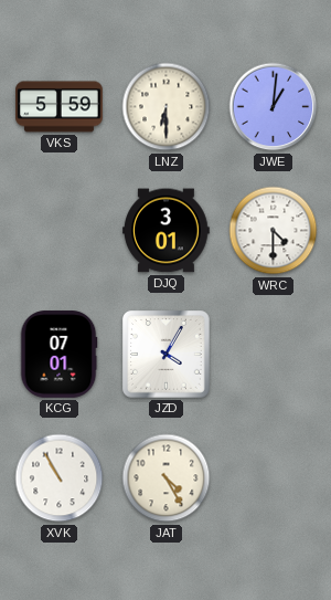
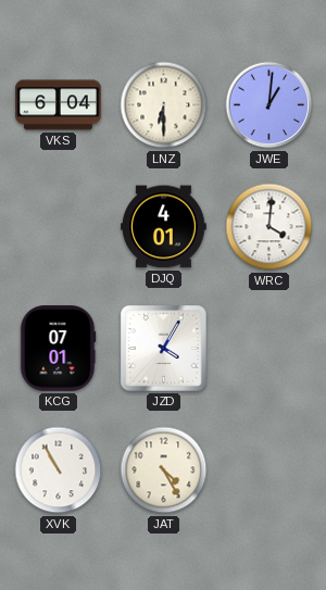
VKS: 5:59 -> 6:04
DJQ: 3:01 -> 4:01
WRC: 4:30 -> 4:01
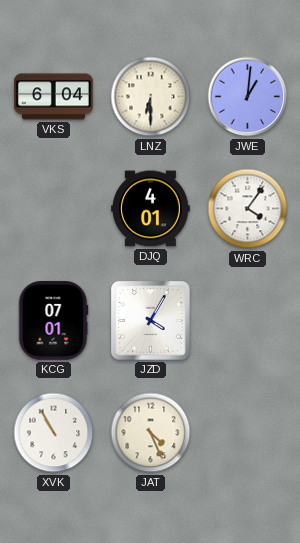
WRC: 4:01 -> 4:06
JAT: 4:25 -> 4:26
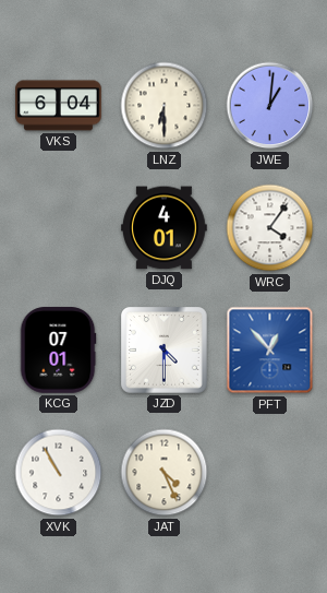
JZD: 4:05 -> 4:30
PFT: none -> 12:53
